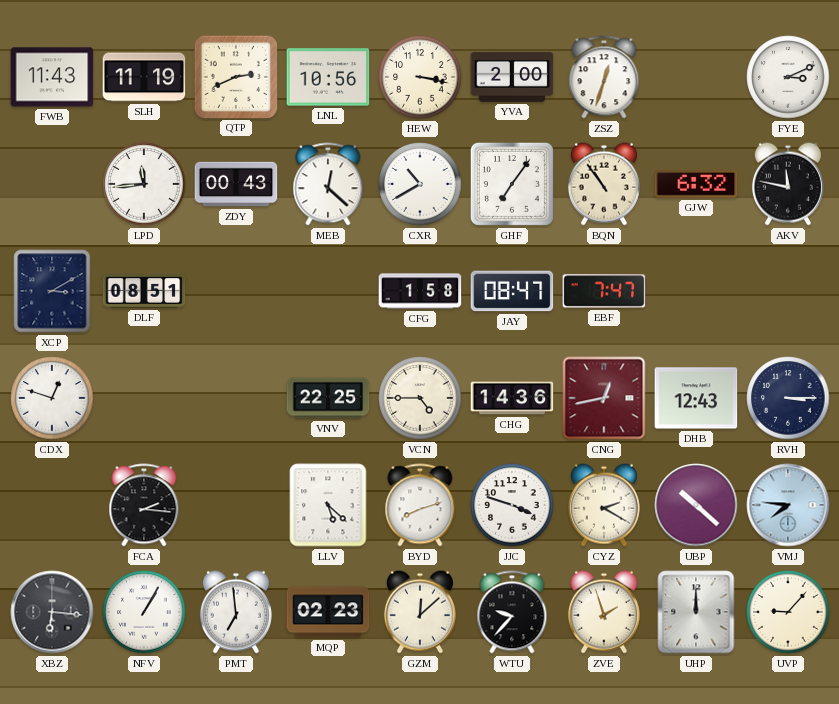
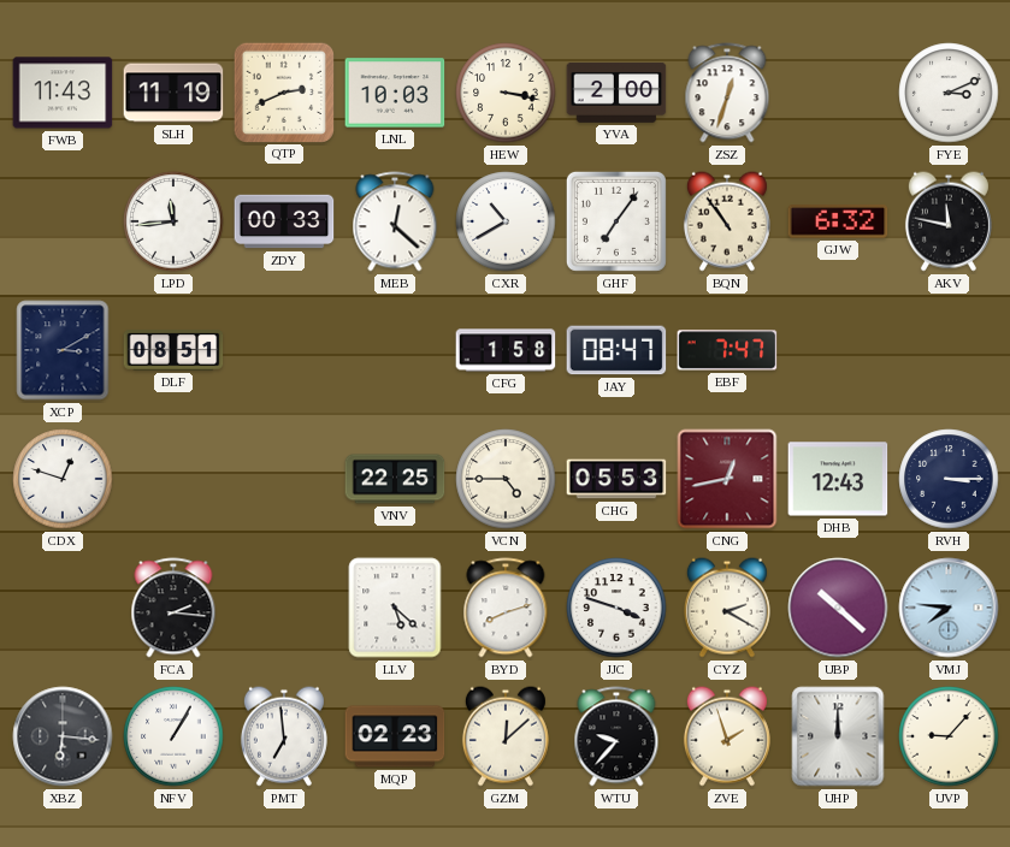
LNL: 10:56 -> 10:03
ZDY: 00:43 -> 00:33
CHG: 14:36 -> 05:53
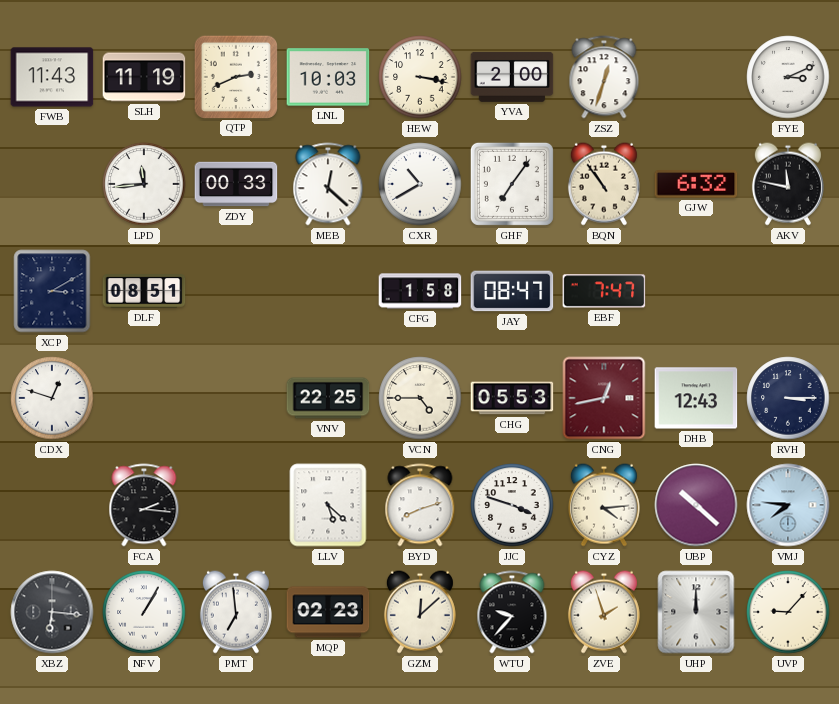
CYZ: 2:20 -> 4:14
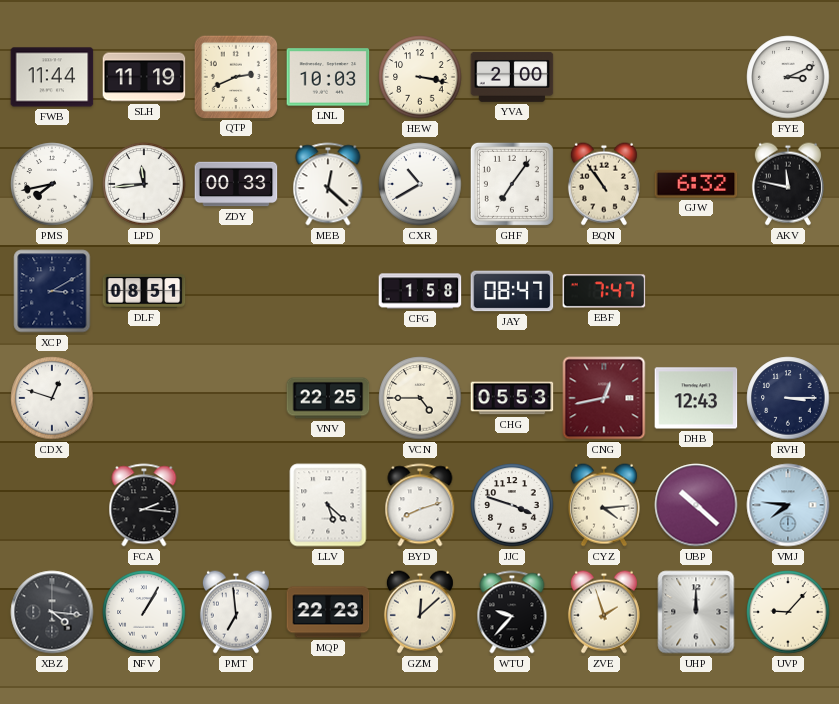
FWB: 11:43 -> 11:44
ZSZ: 12:33 -> none
PMS: none -> 7:43
XBZ: 6:16 -> 4:16
MQP: 02:23 -> 22:23
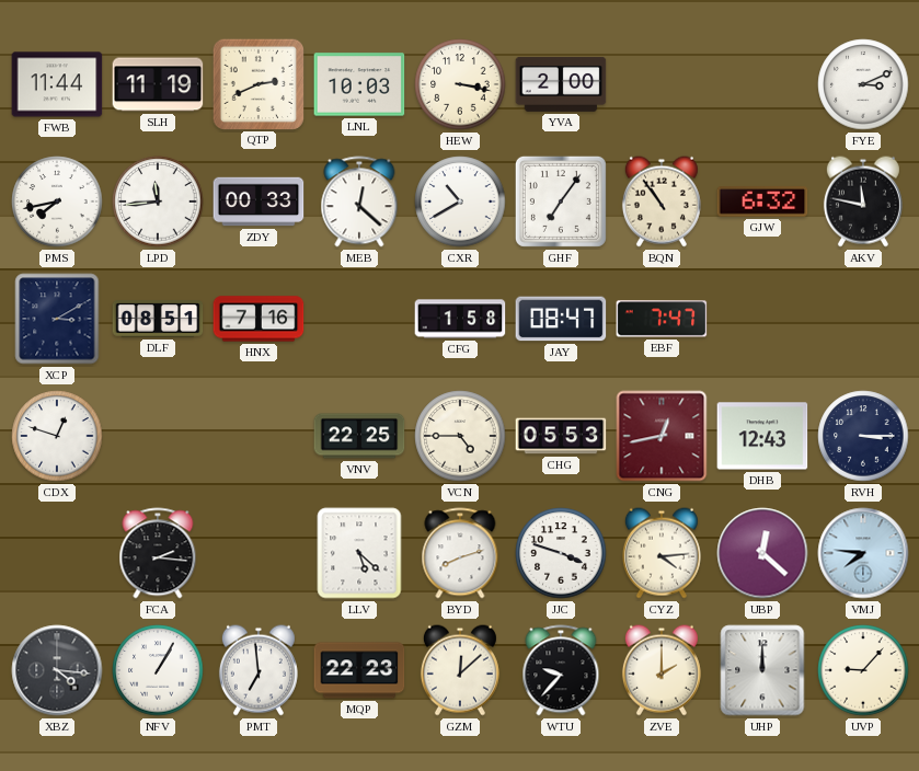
HNX: none -> 7:16
UBP: 10:22 -> 12:22
ZVE: 1:57 -> 2:00
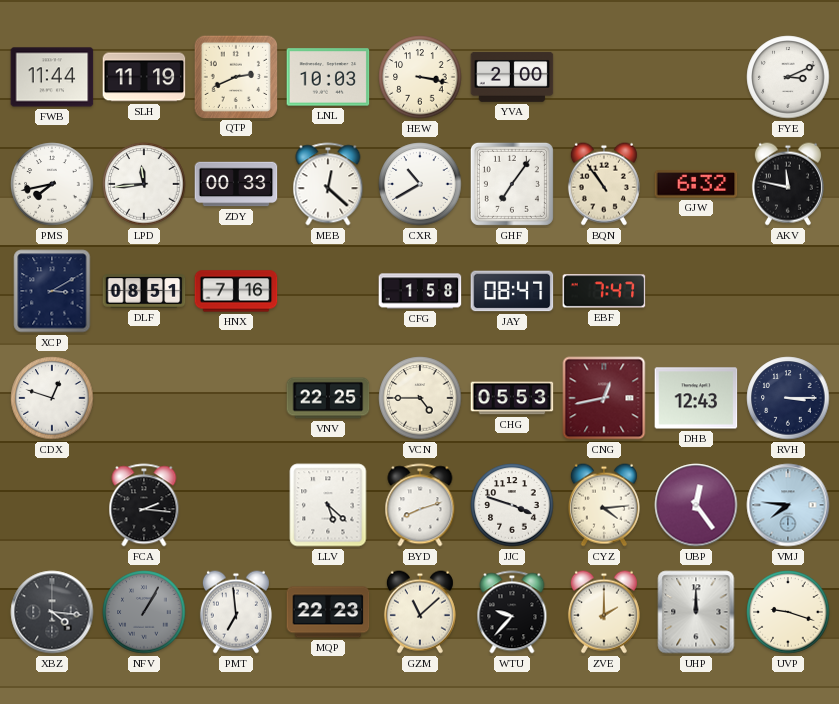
UBP: 12:22 -> 12:24
NFV dial: white -> grey
GZM: 12:08 -> 11:08
UVP: 9:07 -> 9:18
